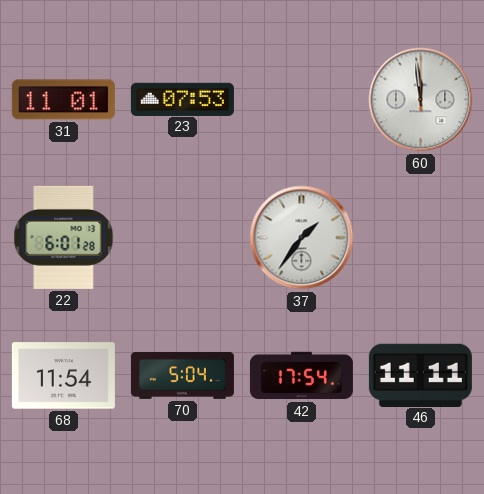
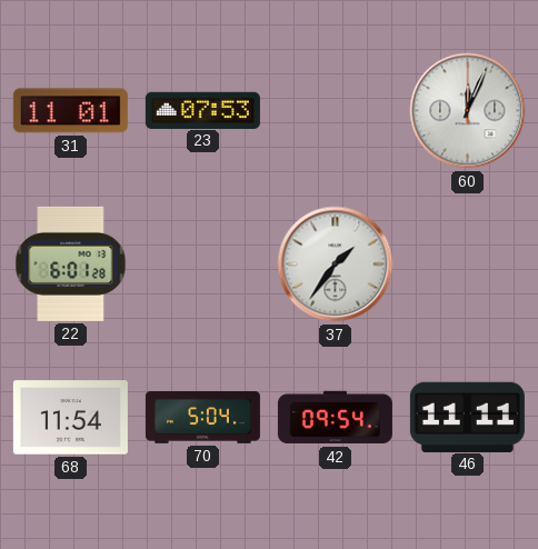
60: 11:59 -> 12:04
42: 17:54 -> 09:54
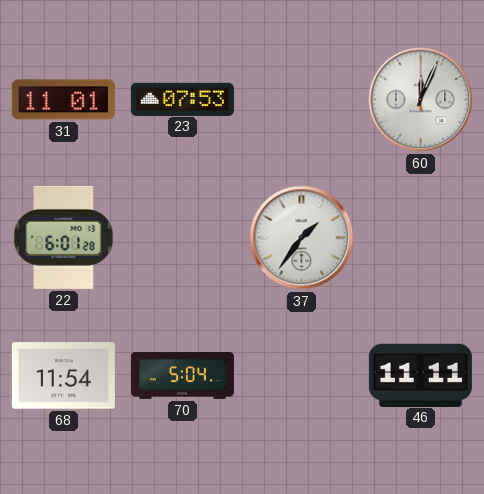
42: 09:54 -> none
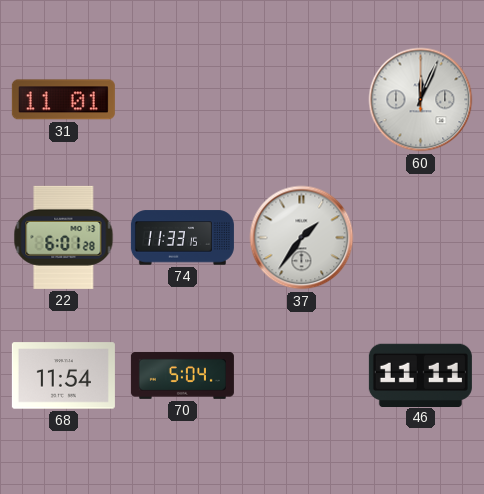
23: 07:53 -> none
74: none -> 11:33
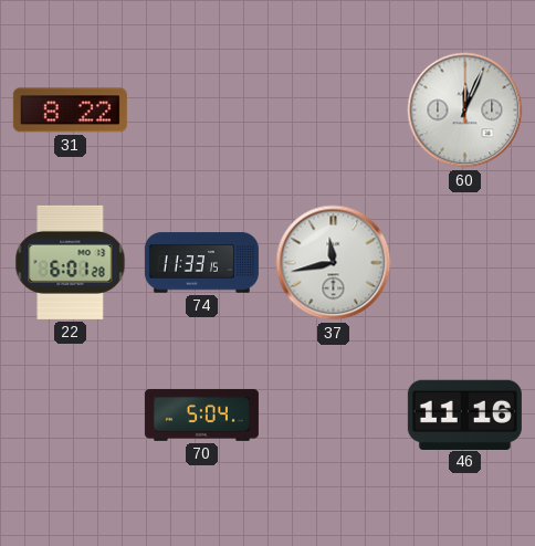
31: 11:01 -> 8:22
37: 1:36 -> 11:43
68: 11:54 -> none
46: 11:11 -> 11:16
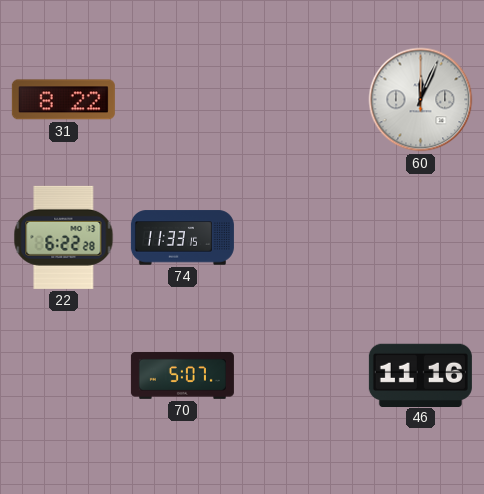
22: 6:01 -> 6:22
37: 11:43 -> none
70: 5:04 -> 5:07
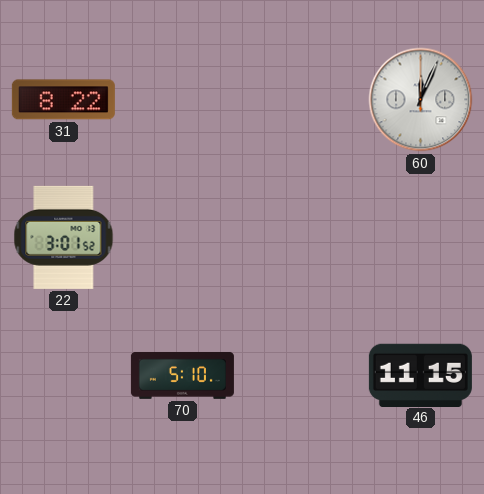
22: 6:22 -> 3:01
74: 11:33 -> none
70: 5:07 -> 5:10
46: 11:16 -> 11:15
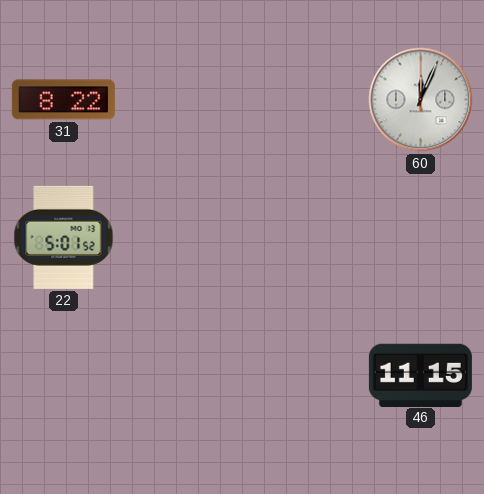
22: 3:01 -> 5:01
70: 5:10 -> none
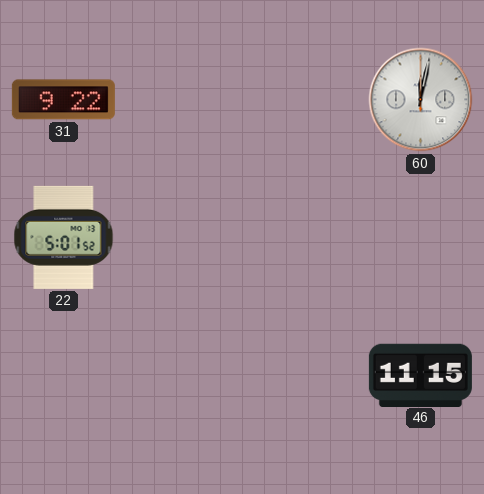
31: 8:22 -> 9:22
60: 12:04 -> 12:02
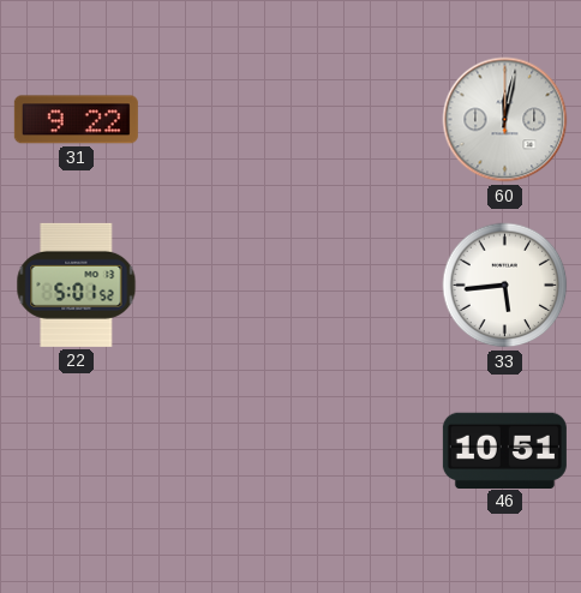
33: none -> 5:44
46: 11:15 -> 10:51
